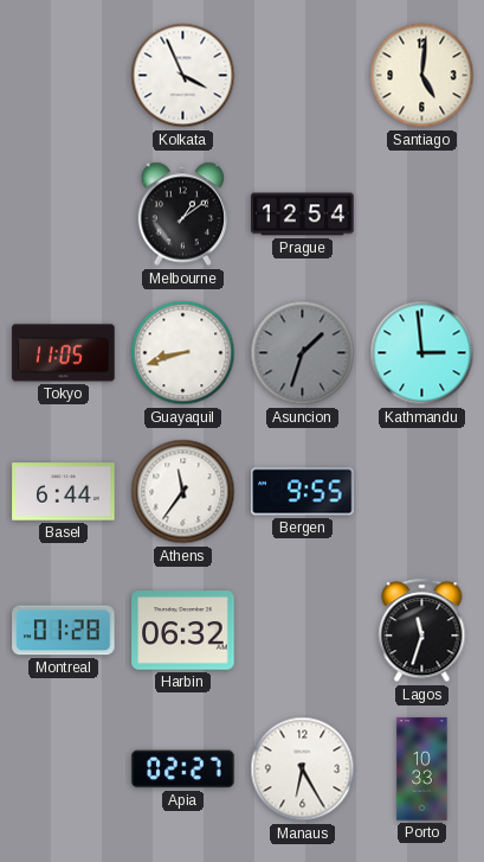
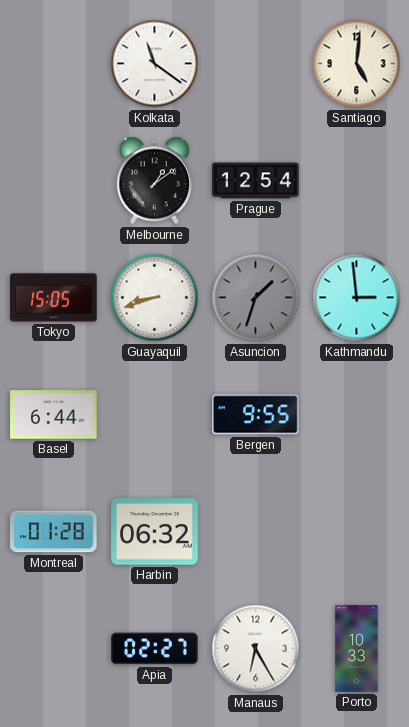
Kolkata: 3:56 -> 11:21
Tokyo: 11:05 -> 15:05
Athens: 11:36 -> none
Lagos: 11:33 -> none
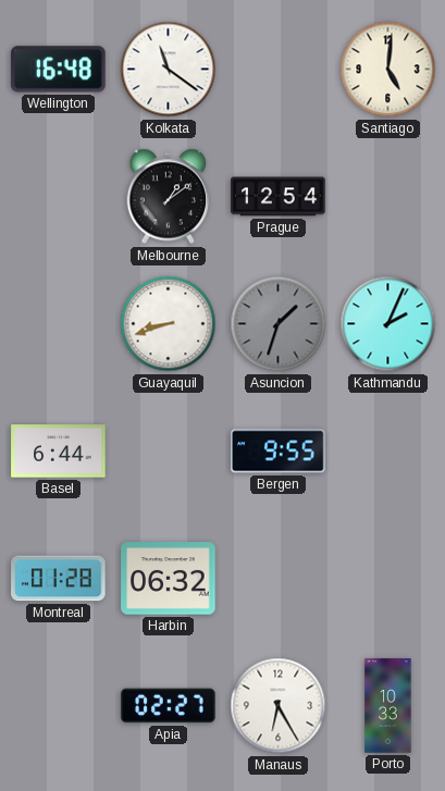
Wellington: none -> 16:48
Tokyo: 15:05 -> none
Kathmandu: 2:59 -> 2:04
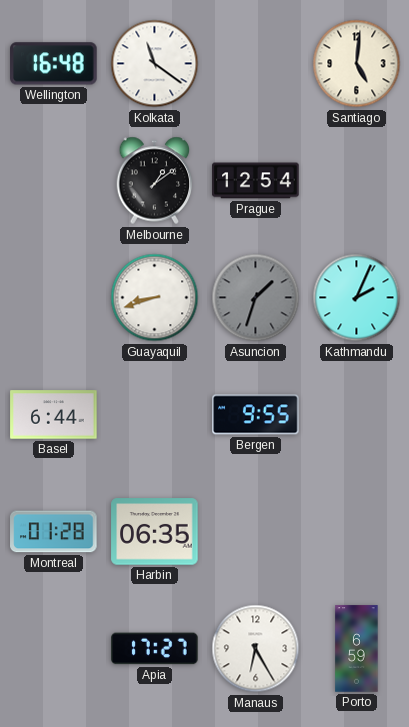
Harbin: 06:32 -> 06:35
Apia: 02:27 -> 17:27
Porto: 10:33 -> 6:59
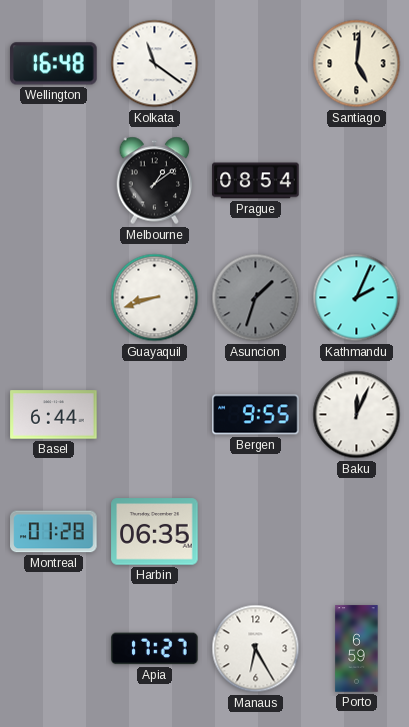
Prague: 12:54 -> 08:54
Baku: none -> 12:04
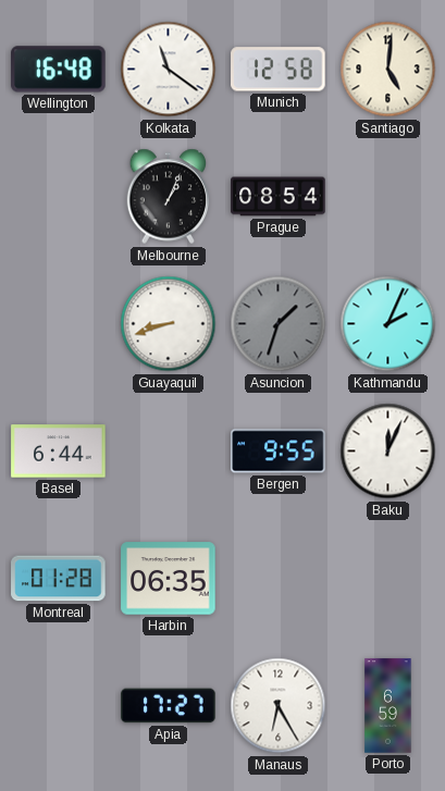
Munich: none -> 12:58
Melbourne: 1:09 -> 1:04
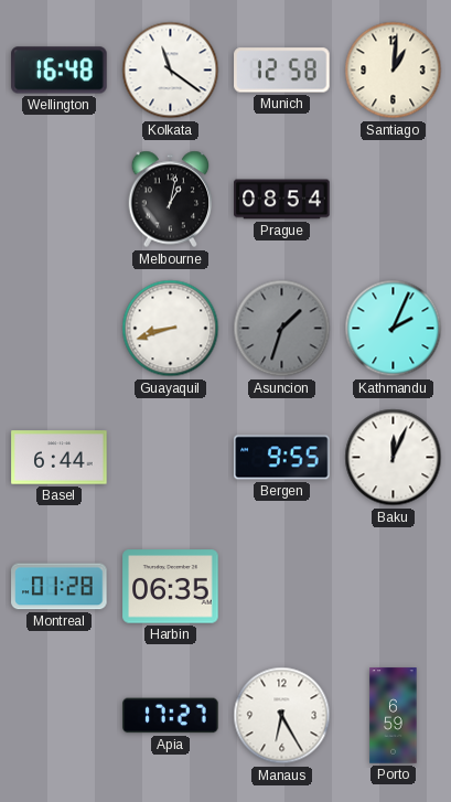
Santiago: 5:01 -> 1:01
Melbourne: 1:04 -> 1:02
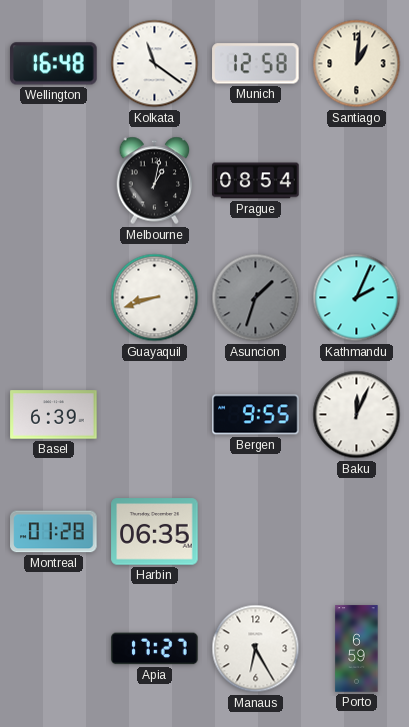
Basel: 6:44 -> 6:39
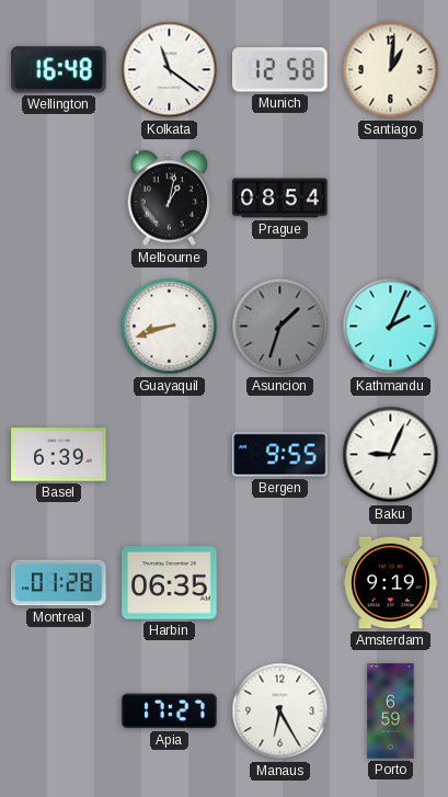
Baku: 12:04 -> 9:04
Amsterdam: none -> 9:19
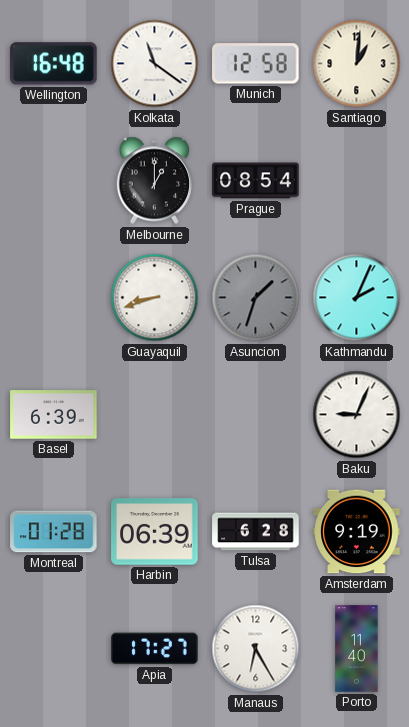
Melbourne: 1:02 -> 1:00
Bergen: 9:55 -> none
Harbin: 06:35 -> 06:39
Tulsa: none -> 6:28
Porto: 6:59 -> 11:40
